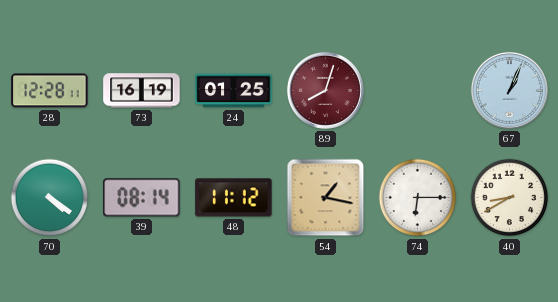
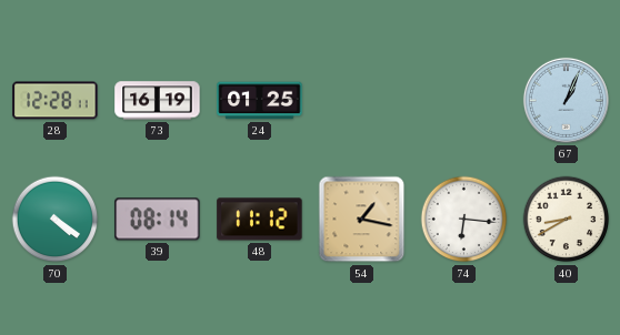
89: 8:03 -> none
74: 6:15 -> 6:16
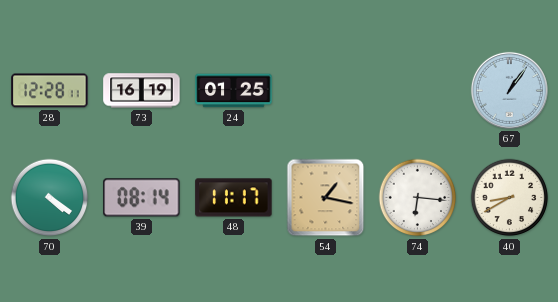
67: 1:04 -> 1:06
48: 11:12 -> 11:17
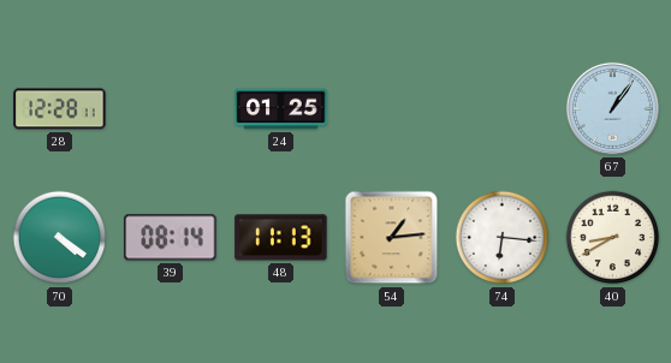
73: 16:19 -> none
48: 11:17 -> 11:13
54: 1:17 -> 1:14
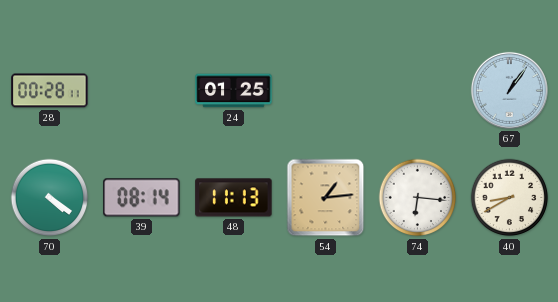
28: 12:28 -> 00:28
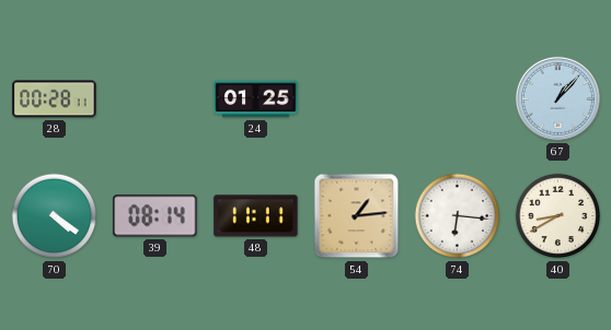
67: 1:06 -> 1:07
48: 11:13 -> 11:11
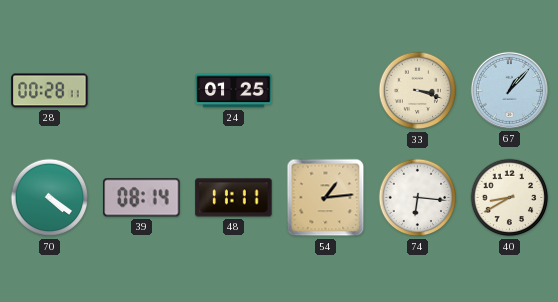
33: none -> 3:18
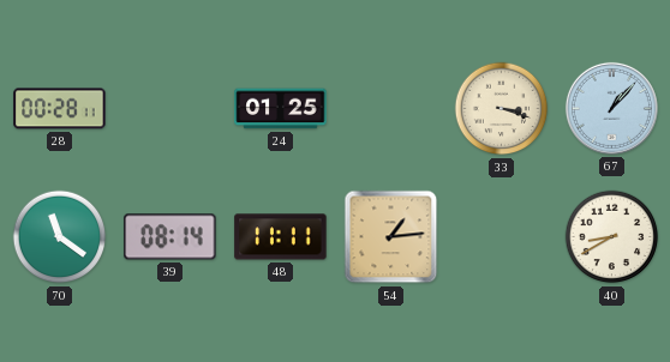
70: 4:21 -> 11:21
74: 6:16 -> none
